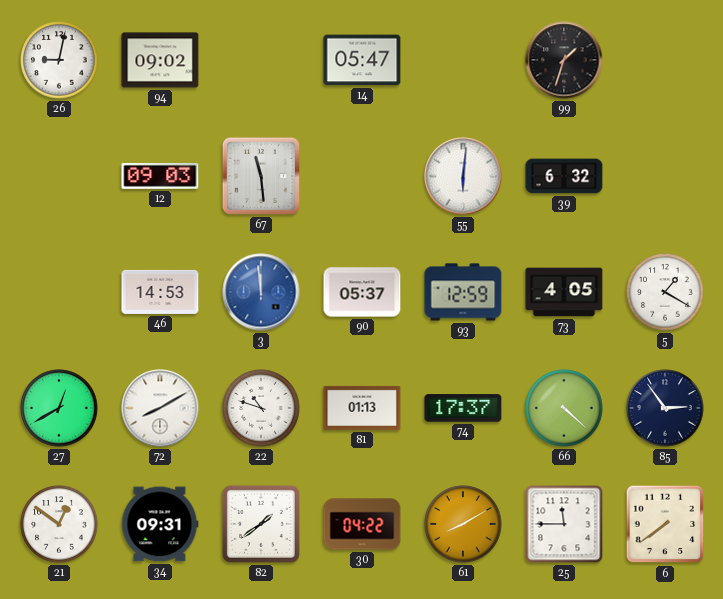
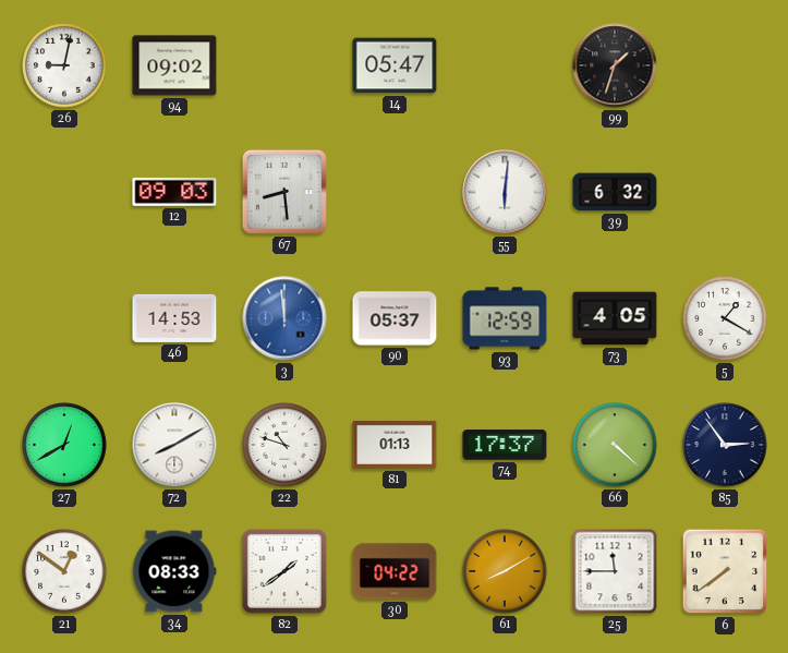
67: 11:29 -> 8:29
34: 09:31 -> 08:33
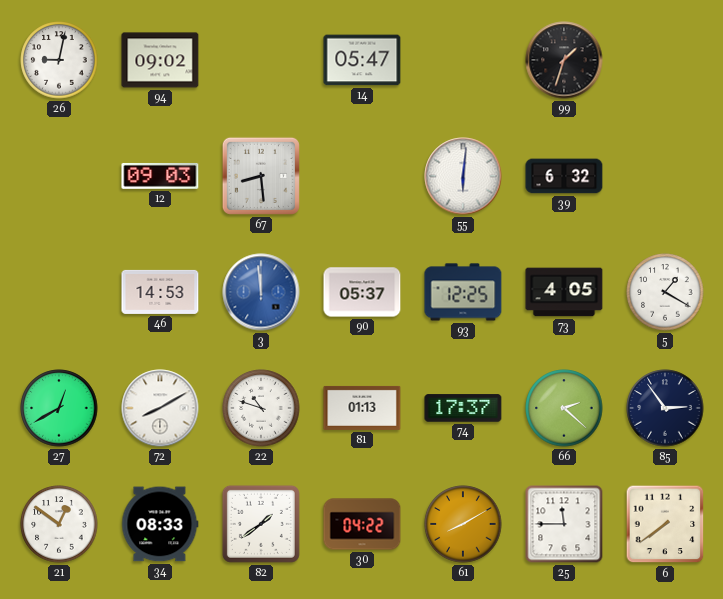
93: 12:59 -> 12:25
66: 4:22 -> 2:22
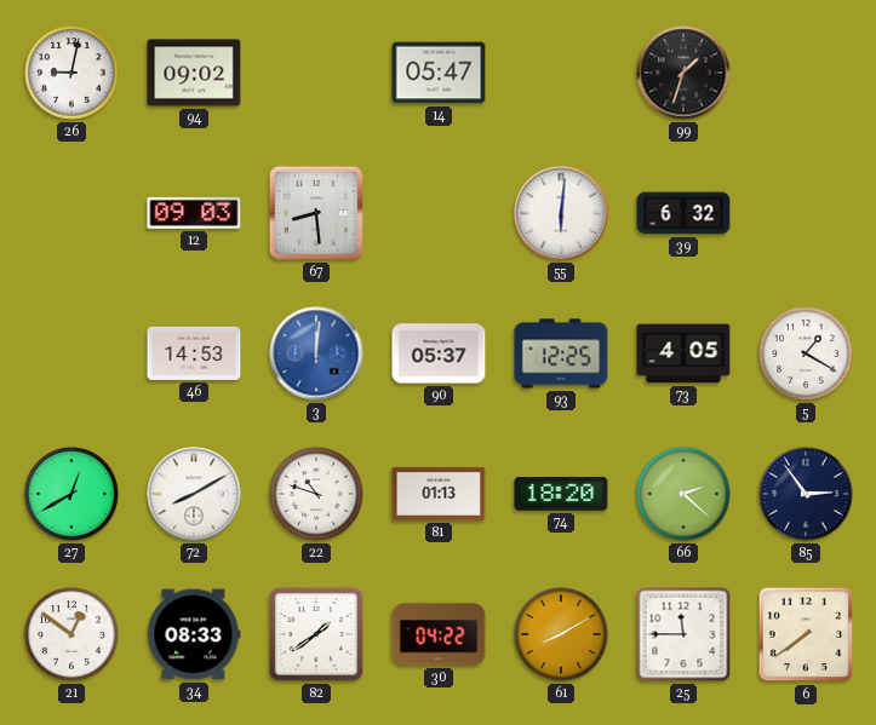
3: 11:59 -> 12:01
74: 17:37 -> 18:20
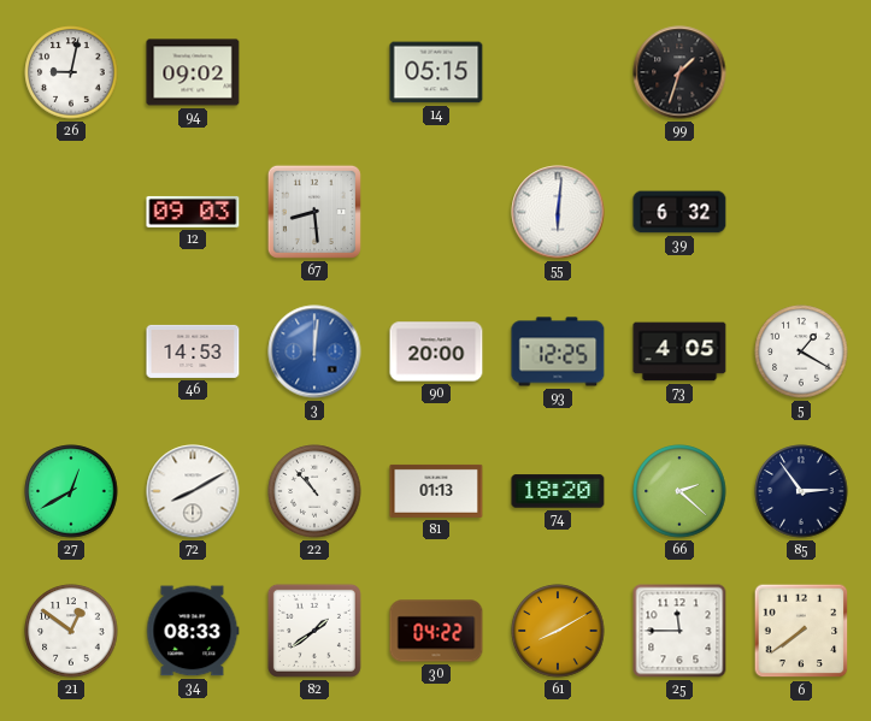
14: 05:47 -> 05:15
90: 05:37 -> 20:00
22: 10:48 -> 10:53
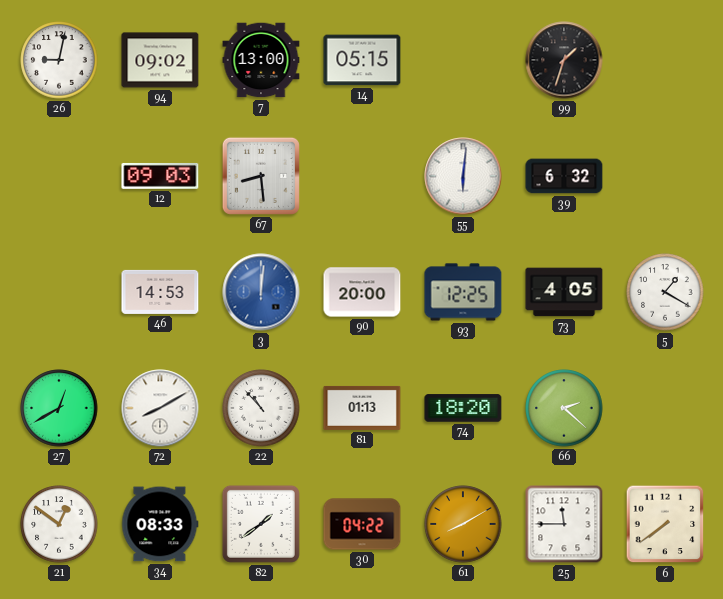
7: none -> 13:00
85: 2:54 -> none
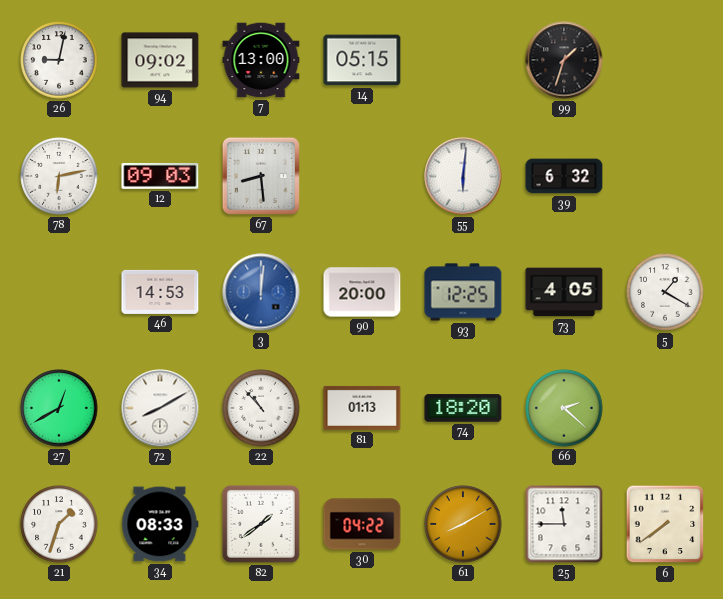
78: none -> 6:13
21: 12:51 -> 1:33
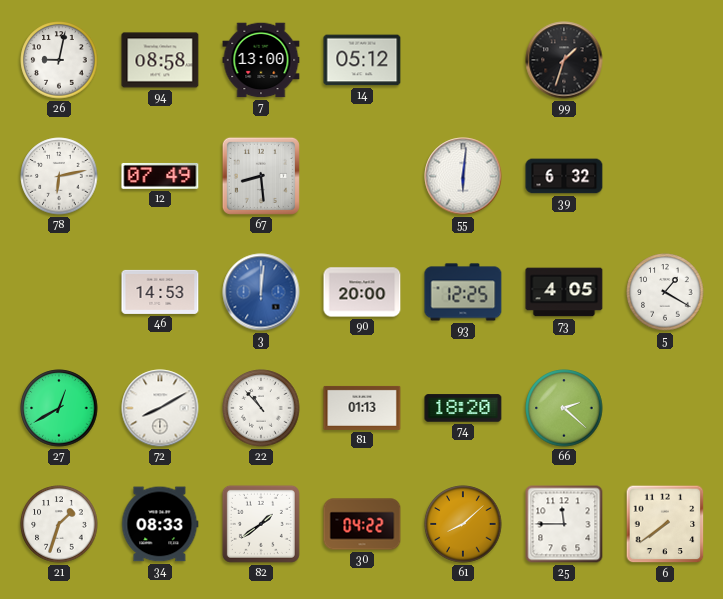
94: 09:02 -> 08:58
14: 05:15 -> 05:12
12: 09:03 -> 07:49
61: 8:10 -> 8:08
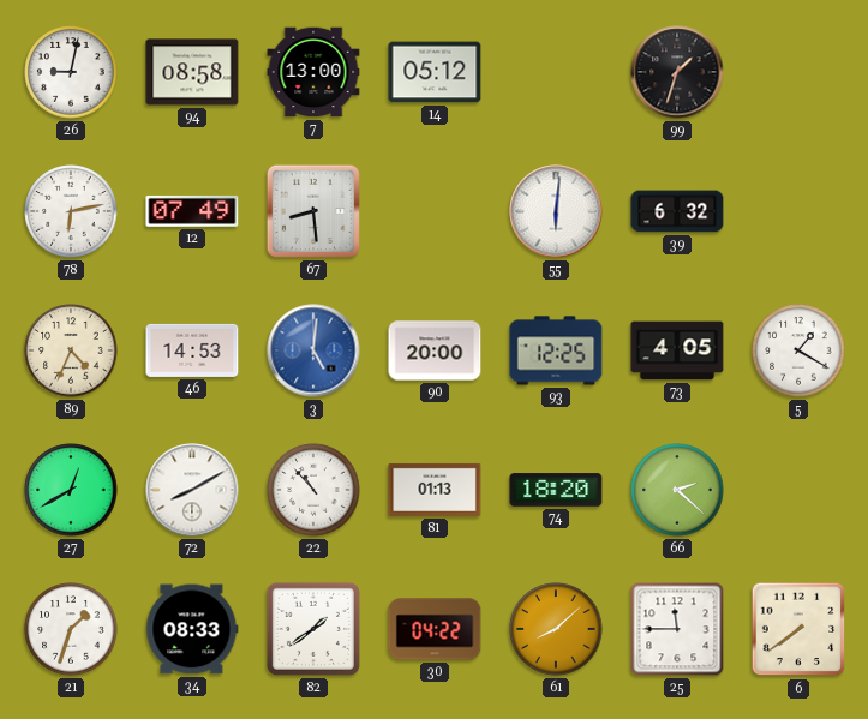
89: none -> 4:34
3: 12:01 -> 5:01
